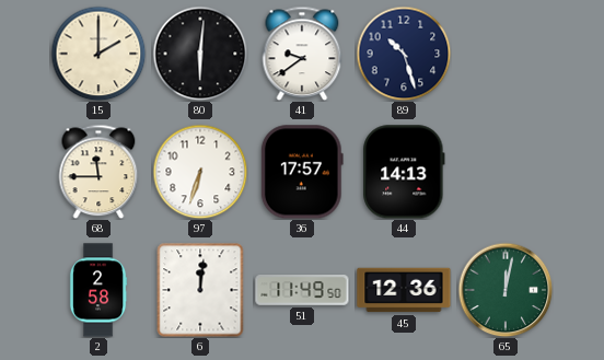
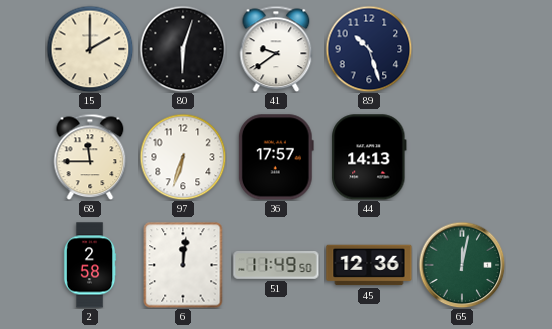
80: 6:01 -> 6:03
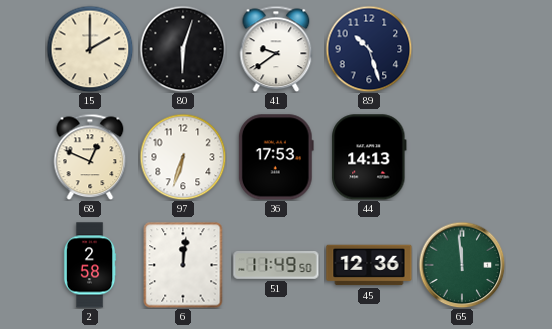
68: 11:45 -> 12:49
36: 17:57 -> 17:53
65: 12:02 -> 11:59
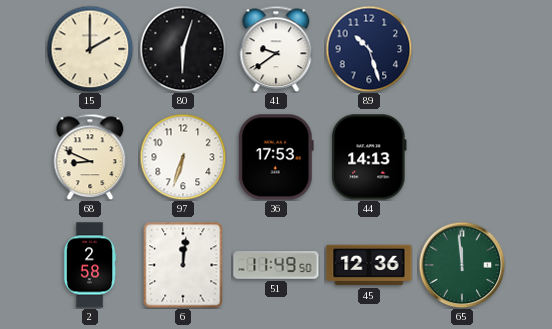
68: 12:49 -> 8:49
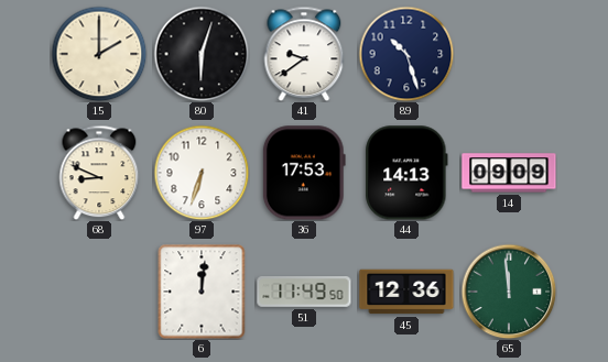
14: none -> 09:09
2: 2:58 -> none
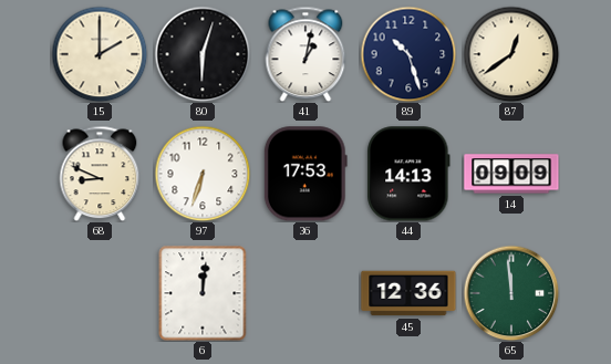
41: 9:39 -> 1:02
87: none -> 12:39
51: 11:49 -> none
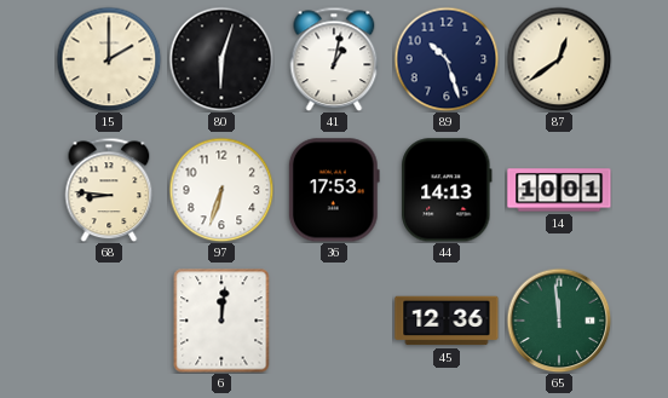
68: 8:49 -> 8:46
14: 09:09 -> 10:01
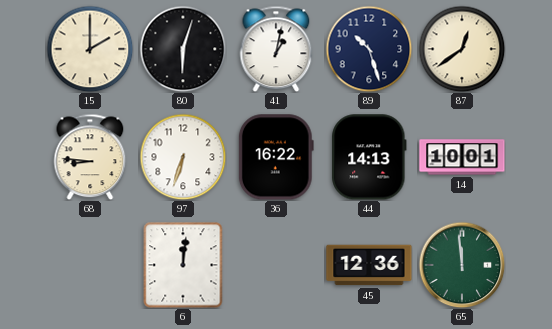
36: 17:53 -> 16:22
